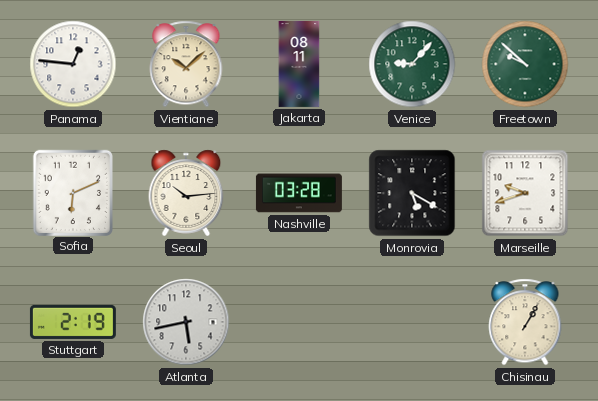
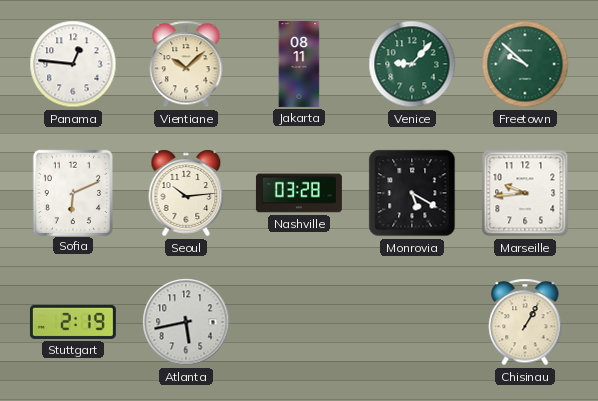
Marseille: 9:42 -> 9:44
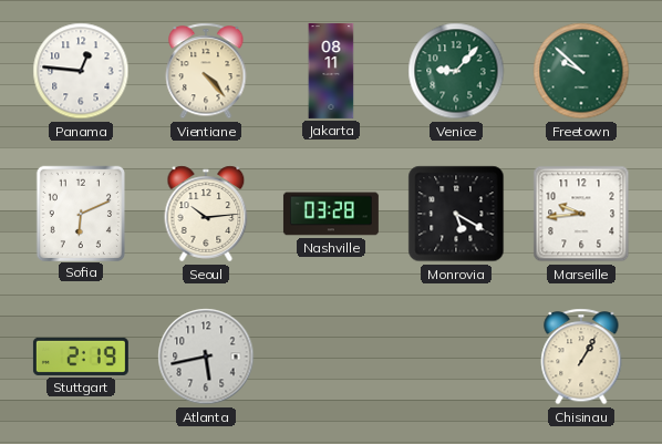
Vientiane: 10:08 -> 4:23
